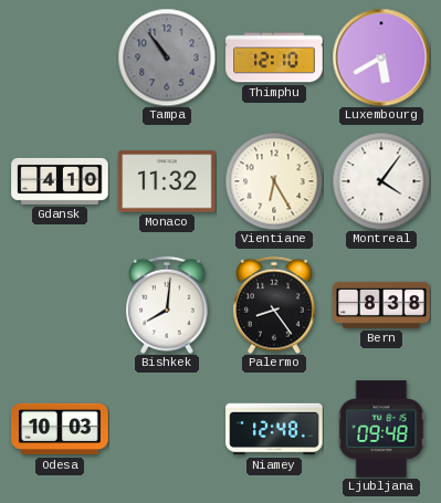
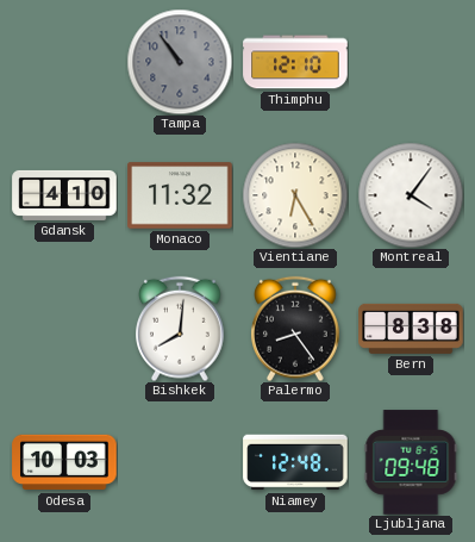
Luxembourg: 5:40 -> none
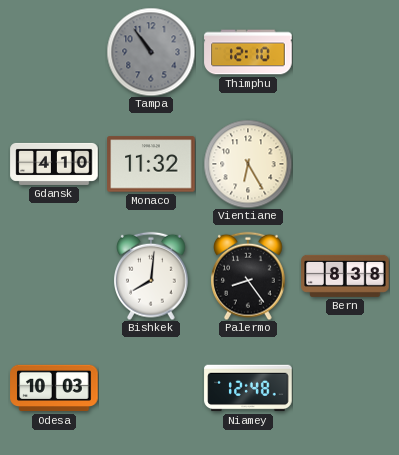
Montreal: 4:06 -> none
Ljubljana: 09:48 -> none
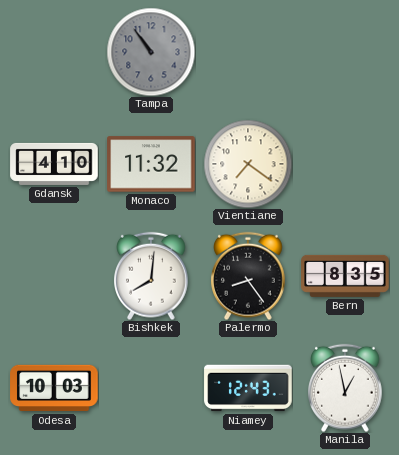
Thimphu: 12:10 -> none
Vientiane: 6:25 -> 7:21
Bern: 8:38 -> 8:35
Niamey: 12:48 -> 12:43
Manila: none -> 12:58
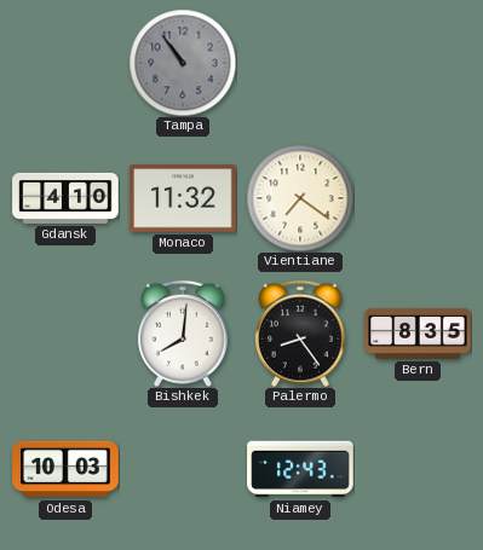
Manila: 12:58 -> none
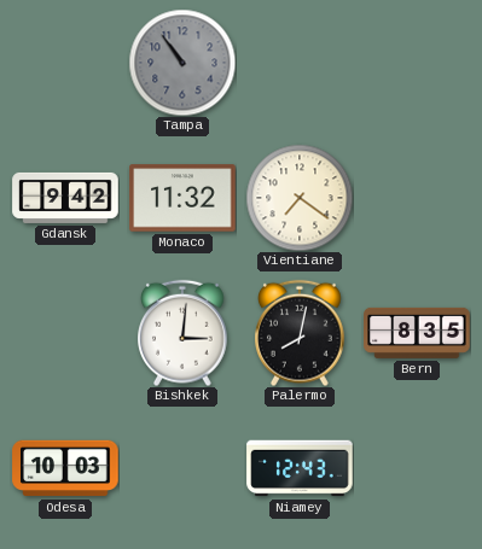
Gdansk: 4:10 -> 9:42
Bishkek: 8:01 -> 3:01
Palermo: 8:24 -> 8:02
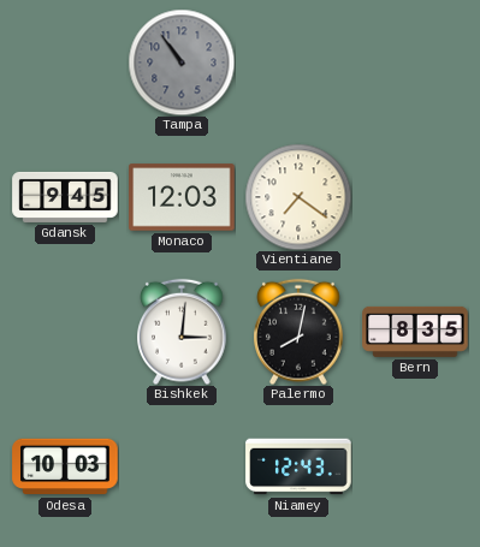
Gdansk: 9:42 -> 9:45
Monaco: 11:32 -> 12:03
